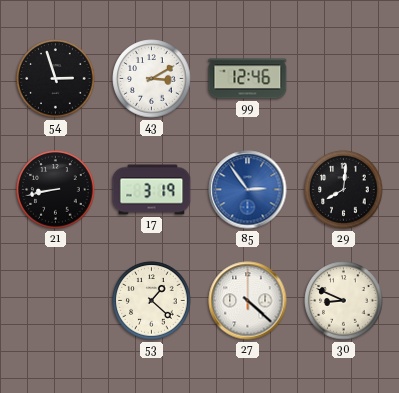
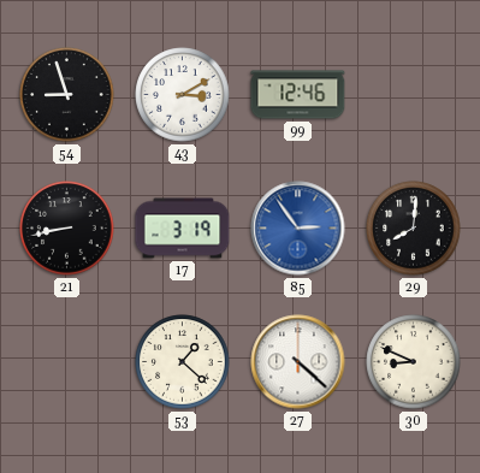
54: 2:57 -> 8:57
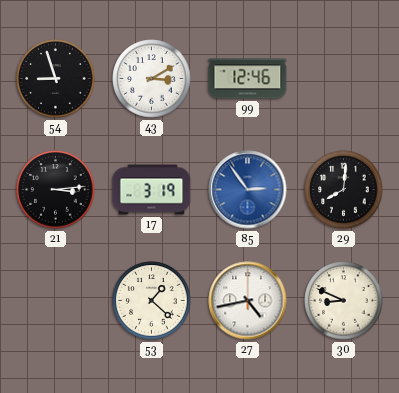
21: 8:43 -> 3:14
27: 4:22 -> 4:43
